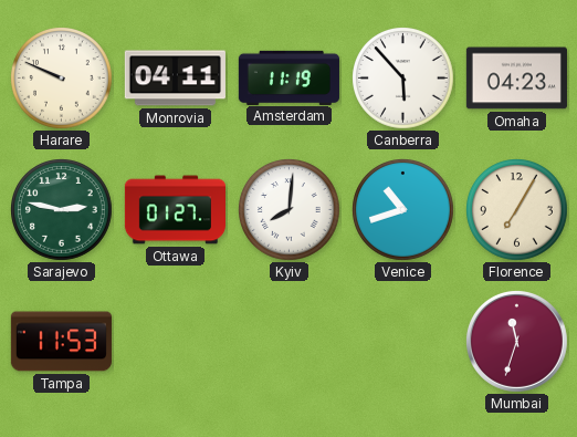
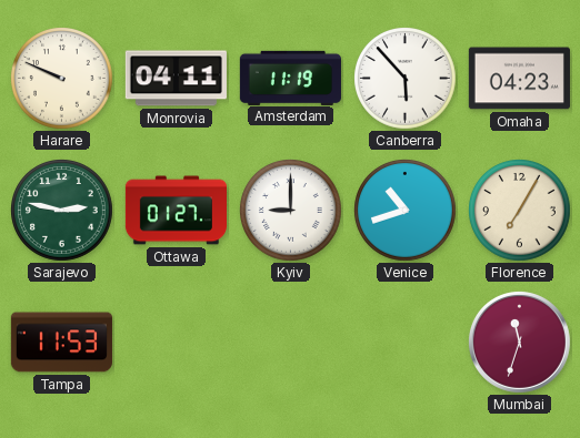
Kyiv: 8:01 -> 9:00
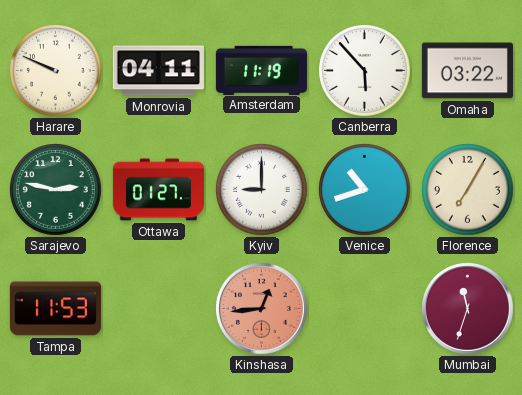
Omaha: 04:23 -> 03:22
Kinshasa: none -> 12:44
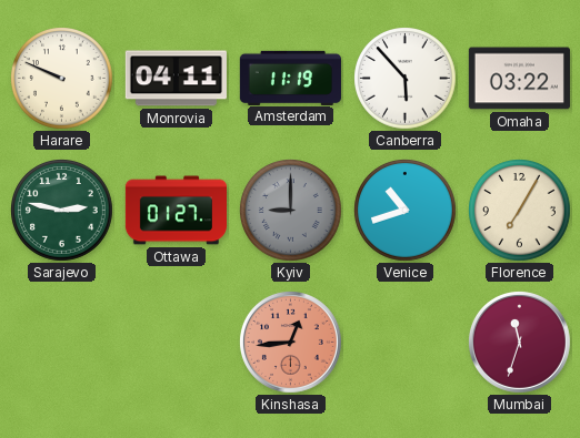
Kyiv dial: white -> grey
Tampa: 11:53 -> none
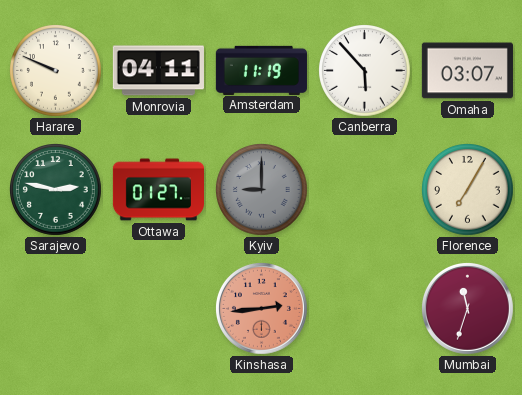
Omaha: 03:22 -> 03:07
Venice: 10:42 -> none
Kinshasa: 12:44 -> 2:44
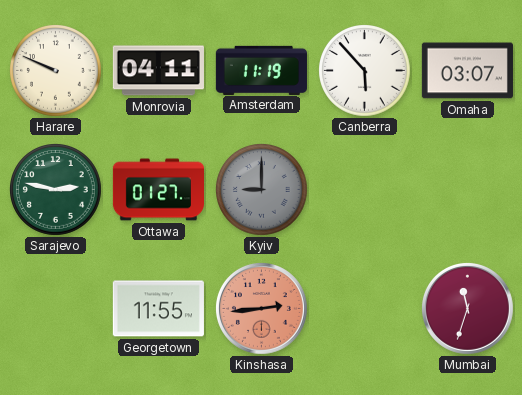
Florence: 7:05 -> none
Georgetown: none -> 11:55
